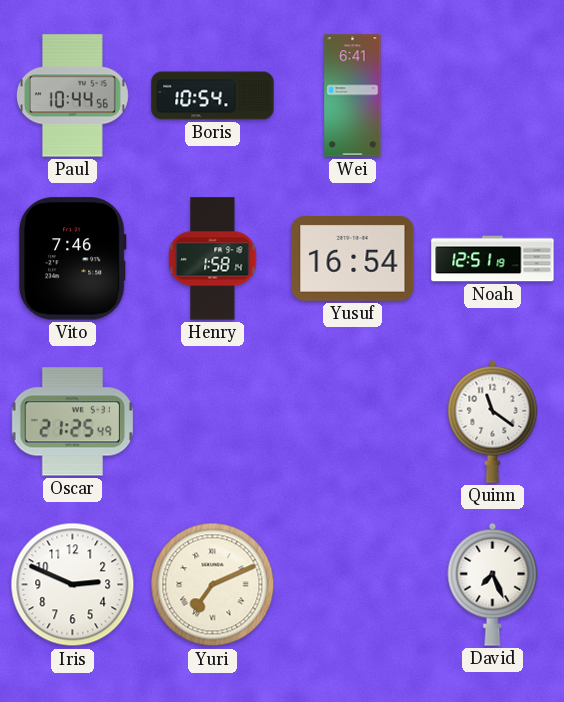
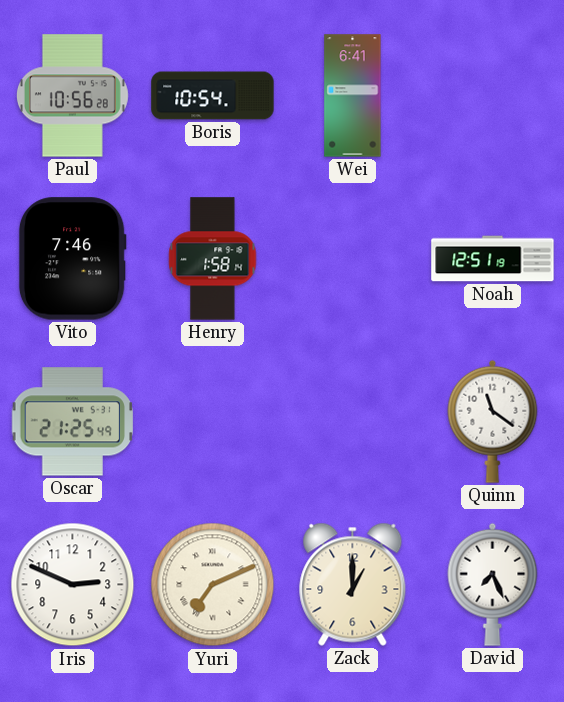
Paul: 10:44 -> 10:56
Yusuf: 16:54 -> none
Zack: none -> 1:00
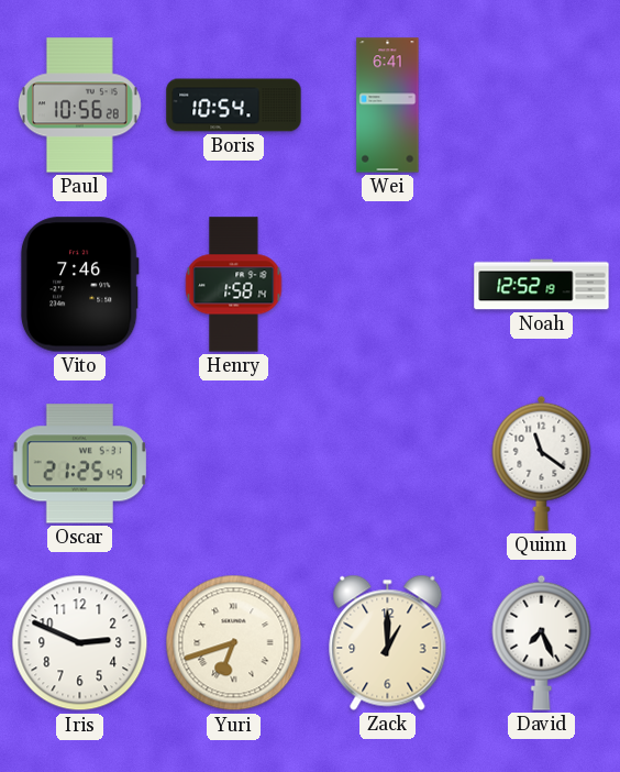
Noah: 12:51 -> 12:52
Yuri: 7:11 -> 6:42
